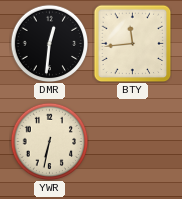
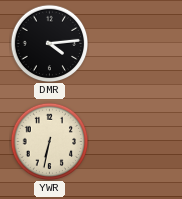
DMR: 12:31 -> 4:14
BTY: 11:44 -> none
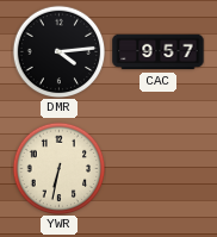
CAC: none -> 9:57
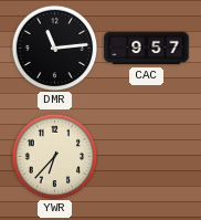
DMR: 4:14 -> 11:14
YWR: 6:32 -> 6:37
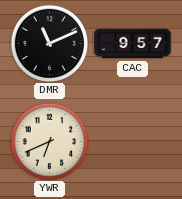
DMR: 11:14 -> 11:11
YWR: 6:37 -> 6:41
